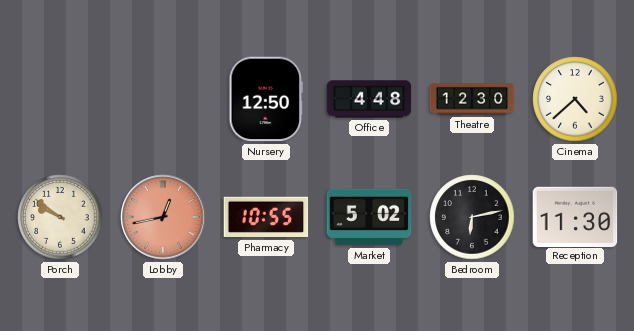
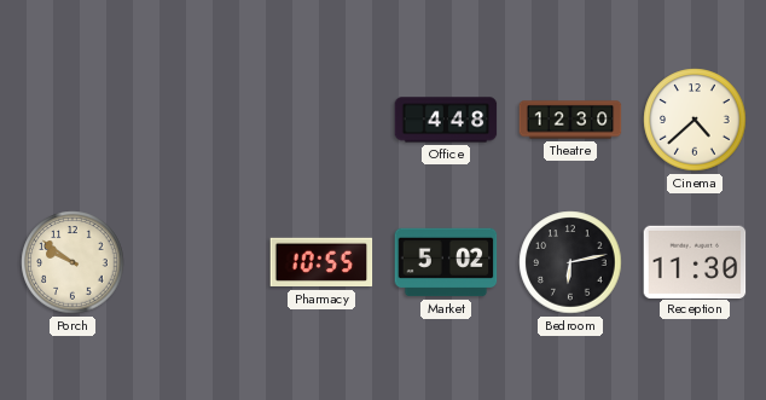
Nursery: 12:50 -> none
Lobby: 12:43 -> none
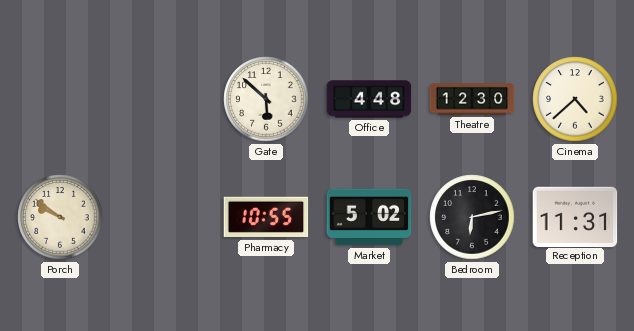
Gate: none -> 5:52
Reception: 11:30 -> 11:31
